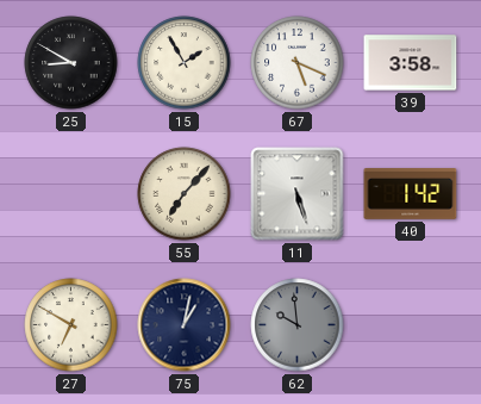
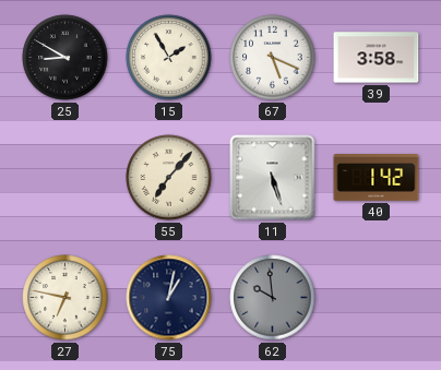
27: 6:50 -> 6:47
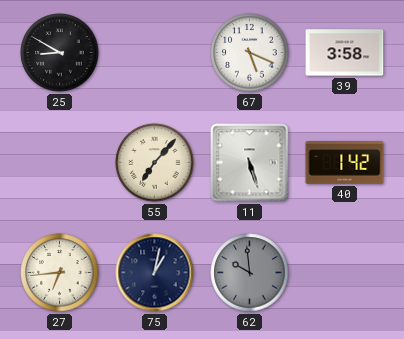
15: 1:55 -> none
27: 6:47 -> 6:44
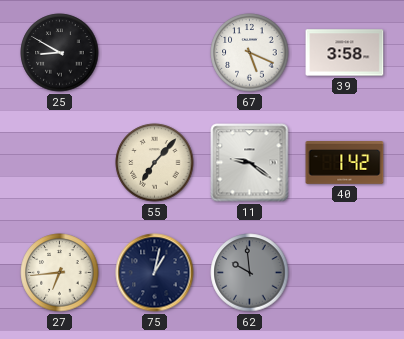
11: 5:27 -> 9:21
